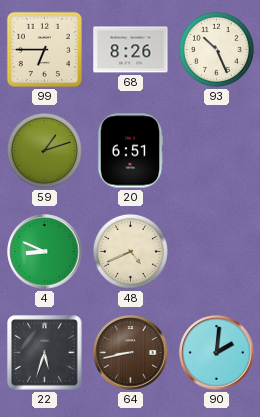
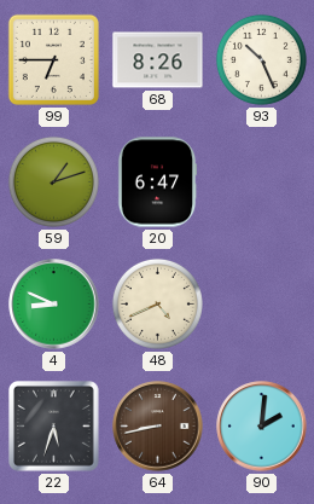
20: 6:51 -> 6:47
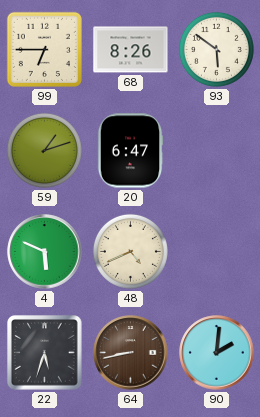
93: 10:26 -> 5:51
4: 8:49 -> 5:49
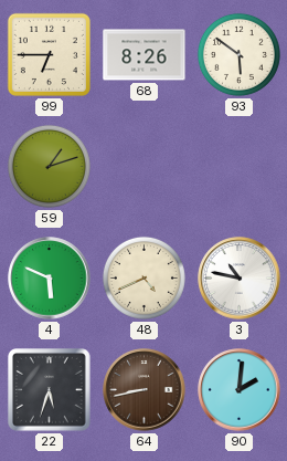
20: 6:47 -> none
3: none -> 10:47
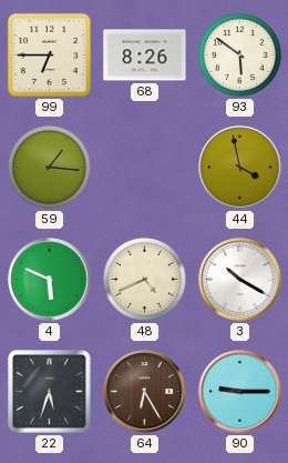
59: 1:12 -> 1:16
44: none -> 3:58
3: 10:47 -> 10:20
64: 8:43 -> 6:25
90: 2:01 -> 9:15
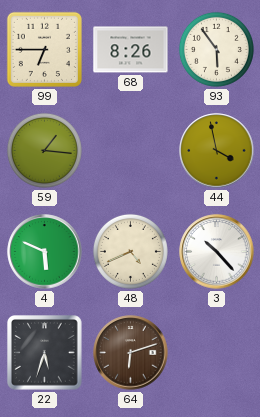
93: 5:51 -> 5:54
3: 10:20 -> 10:23
64: 6:25 -> 6:12
90: 9:15 -> none
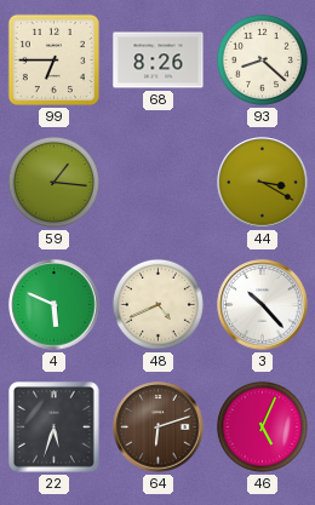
93: 5:54 -> 8:22
44: 3:58 -> 3:20
46: none -> 5:04
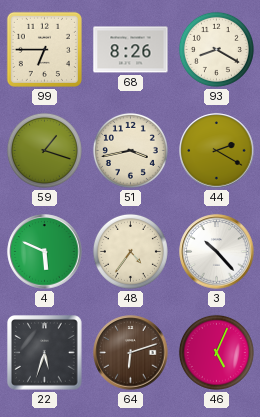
93: 8:22 -> 8:20
59: 1:16 -> 1:18
51: none -> 3:43
44: 3:20 -> 2:20
48: 4:41 -> 4:36
